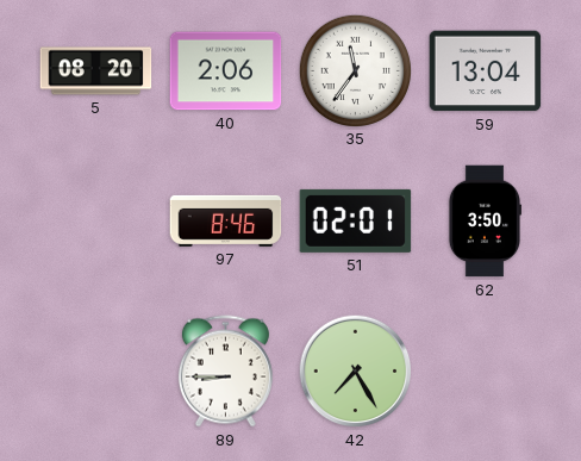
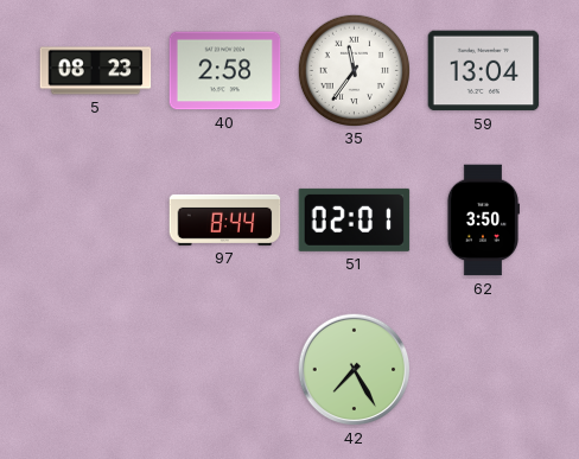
5: 08:20 -> 08:23
40: 2:06 -> 2:58
97: 8:46 -> 8:44
89: 8:45 -> none
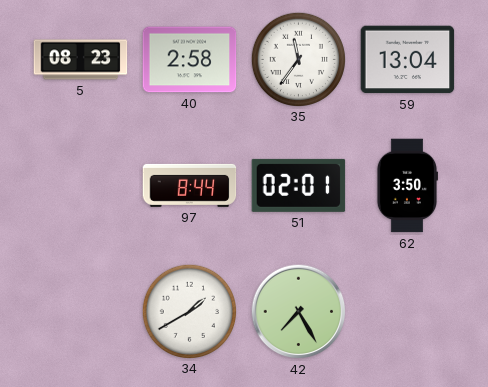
34: none -> 1:40
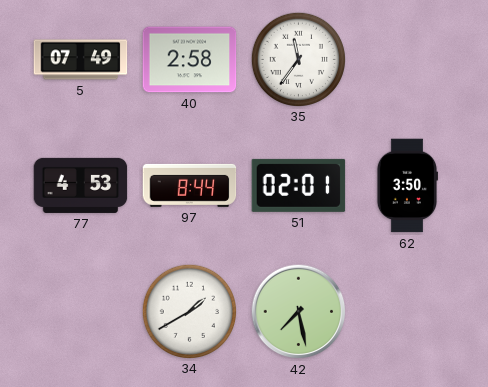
5: 08:23 -> 07:49
59: 13:04 -> none
77: none -> 4:53
42: 7:25 -> 7:28
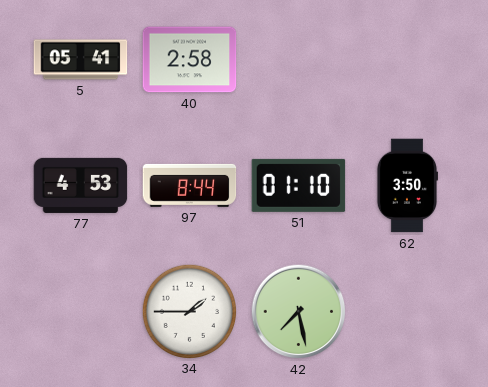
5: 07:49 -> 05:41
35: 11:36 -> none
51: 02:01 -> 01:10
34: 1:40 -> 1:45
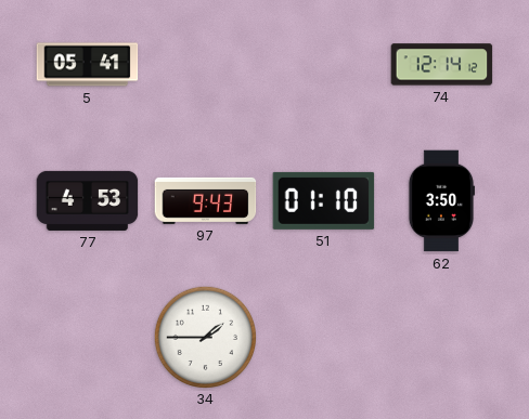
40: 2:58 -> none
74: none -> 12:14
97: 8:44 -> 9:43
42: 7:28 -> none
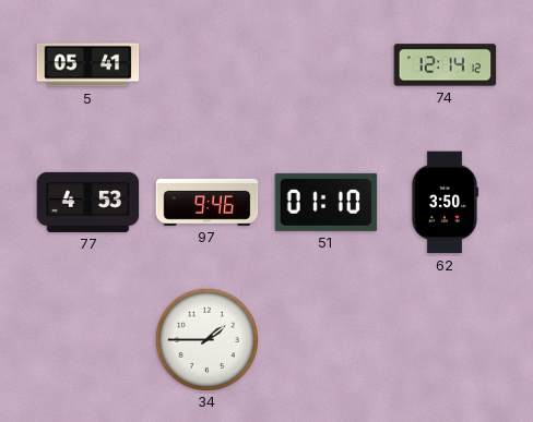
97: 9:43 -> 9:46
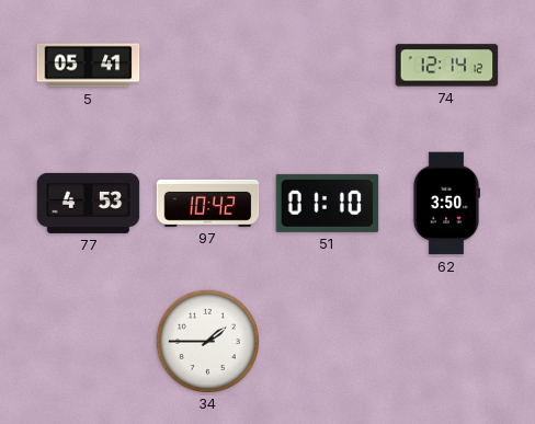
97: 9:46 -> 10:42
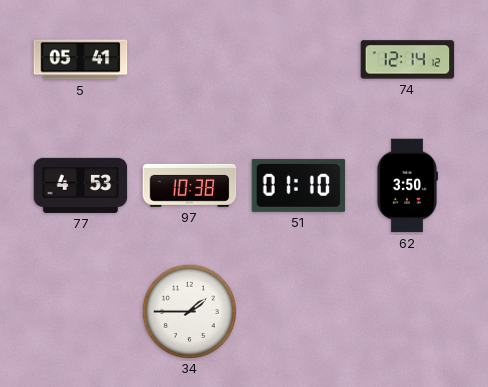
97: 10:42 -> 10:38
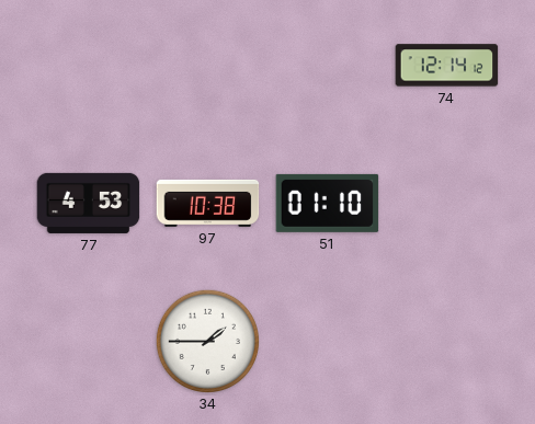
5: 05:41 -> none
62: 3:50 -> none
